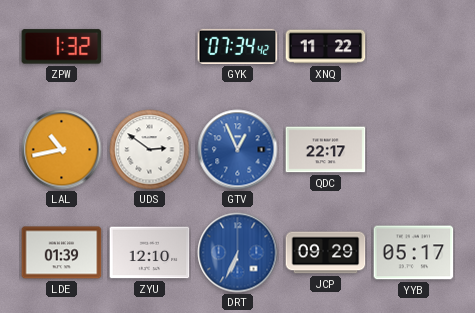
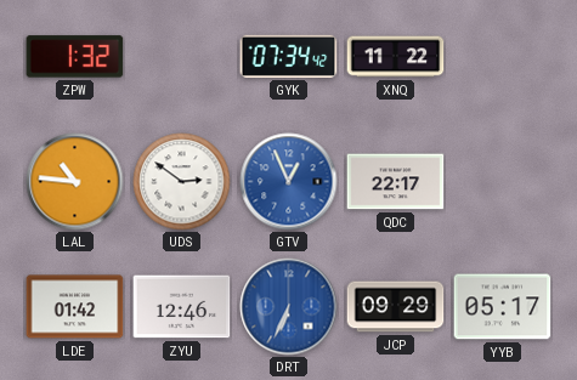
LAL: 10:43 -> 10:46
LDE: 01:39 -> 01:42
ZYU: 12:10 -> 12:46
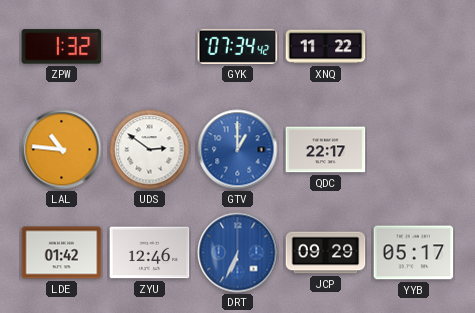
GTV: 12:56 -> 1:00
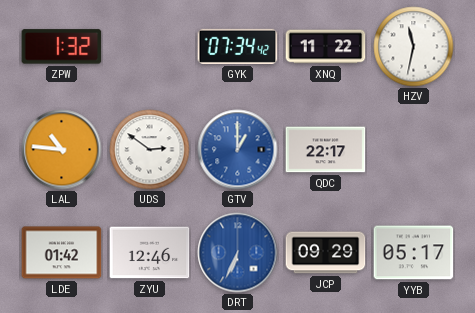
HZV: none -> 11:32
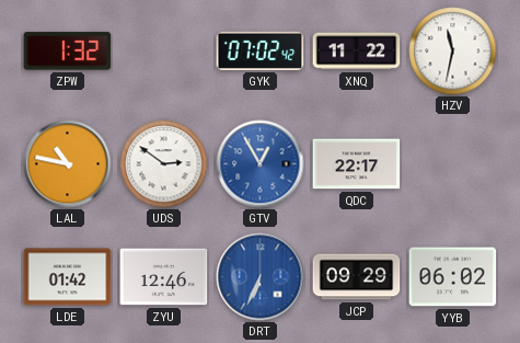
GYK: 07:34 -> 07:02
LAL: 10:46 -> 10:47
GTV: 1:00 -> 12:55
YYB: 05:17 -> 06:02
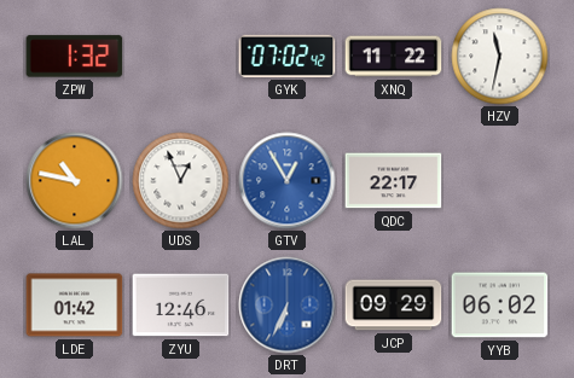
UDS: 2:51 -> 12:56
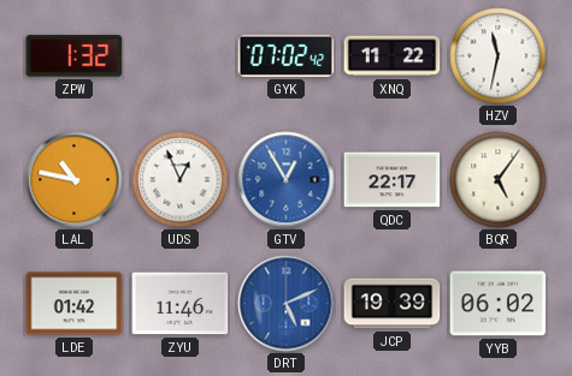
BQR: none -> 5:06
ZYU: 12:46 -> 11:46
DRT: 6:34 -> 5:11
JCP: 09:29 -> 19:39
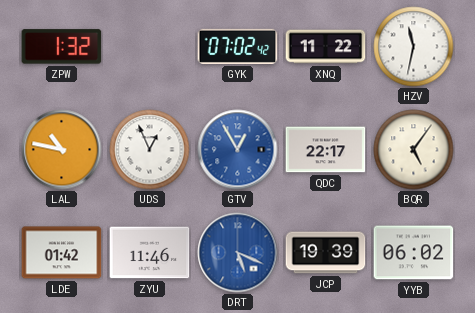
DRT: 5:11 -> 5:19
